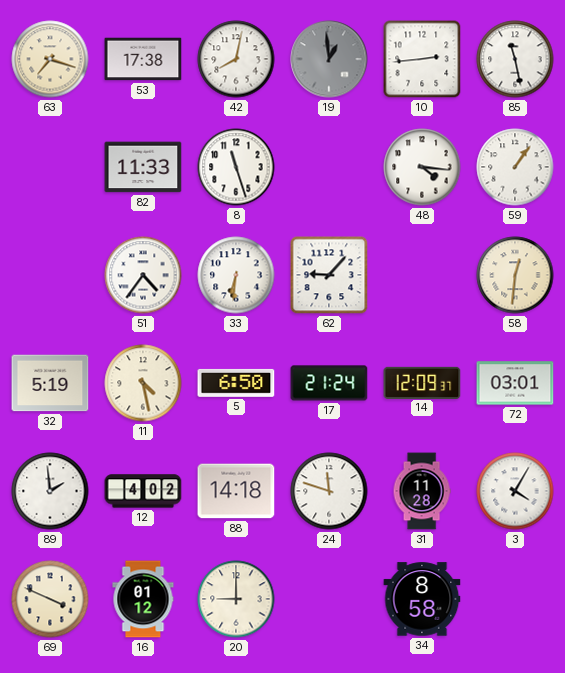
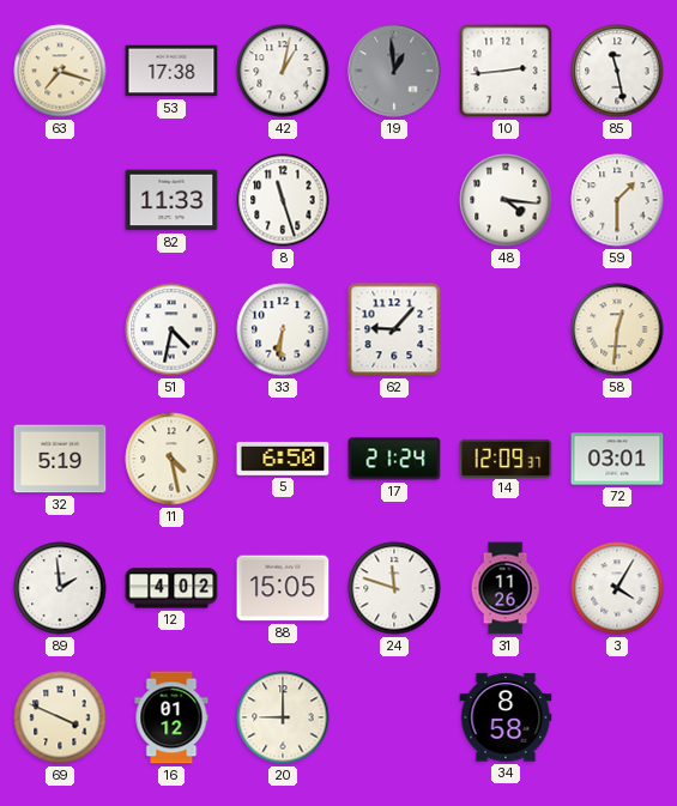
42: 8:02 -> 1:02
59: 1:06 -> 1:30
51: 4:36 -> 4:32
88: 14:18 -> 15:05
31: 11:28 -> 11:26
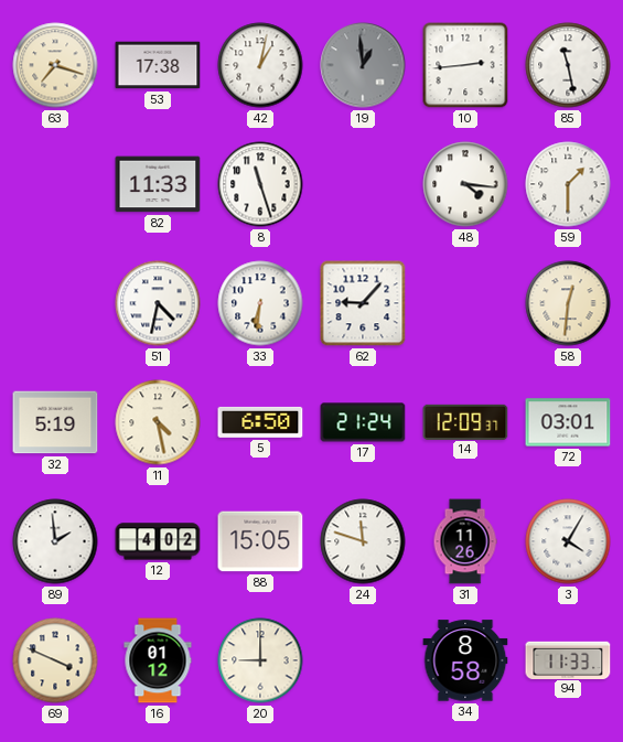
94: none -> 11:33
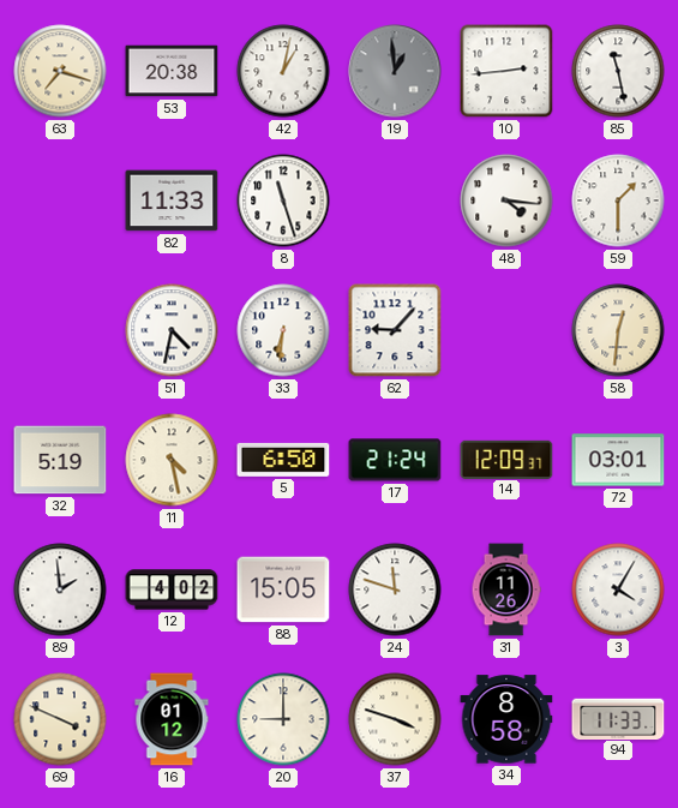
53: 17:38 -> 20:38
37: none -> 3:48
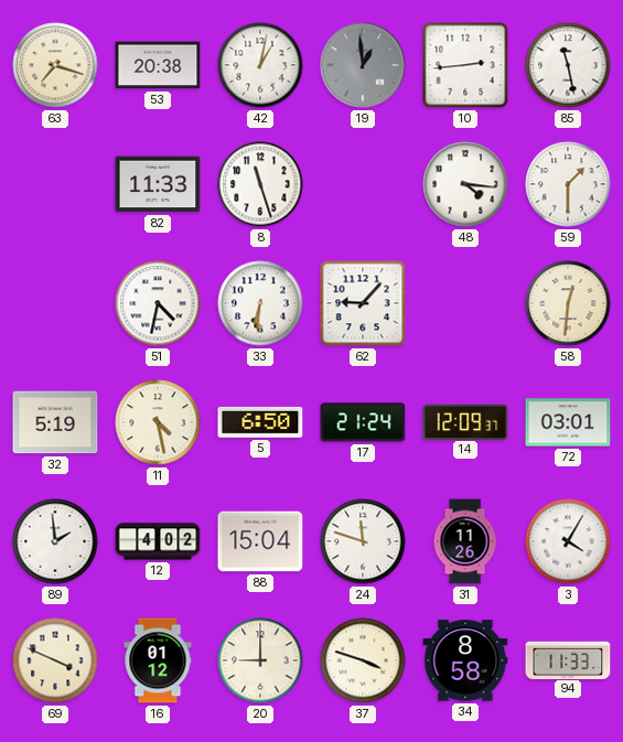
88: 15:05 -> 15:04
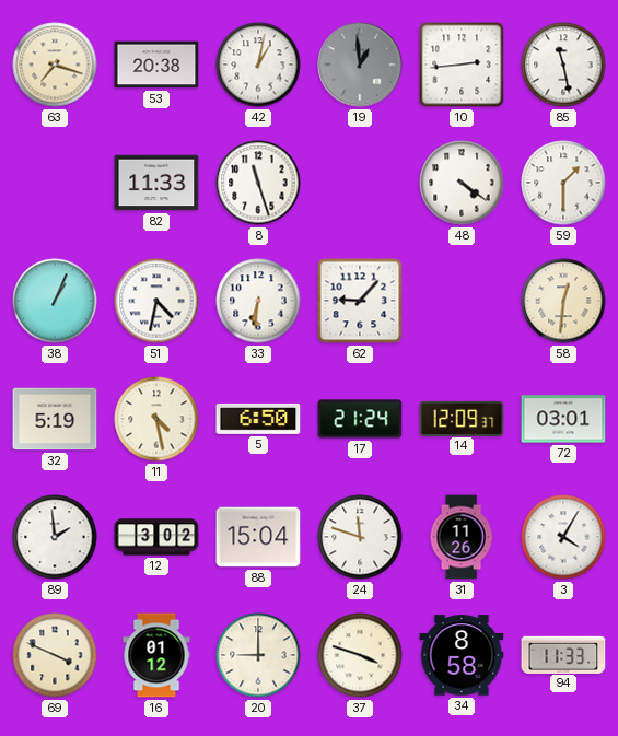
48: 4:16 -> 4:21
38: none -> 1:04
12: 4:02 -> 3:02
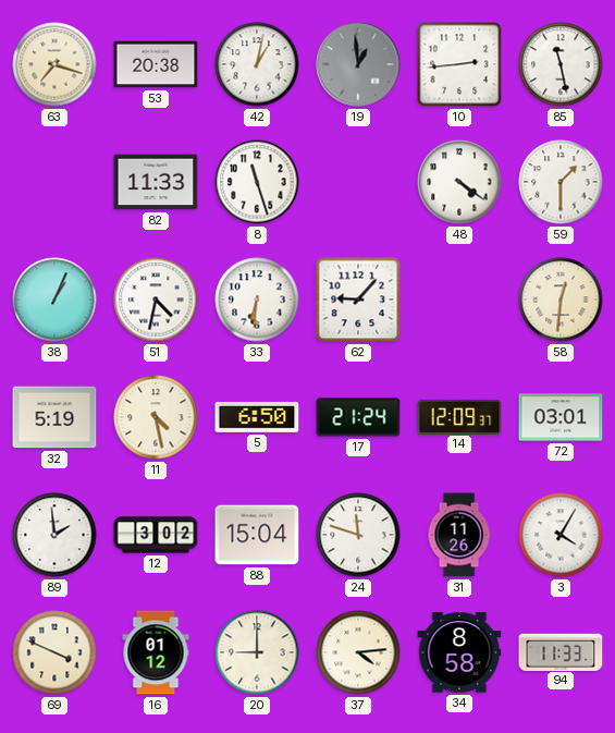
37: 3:48 -> 4:14
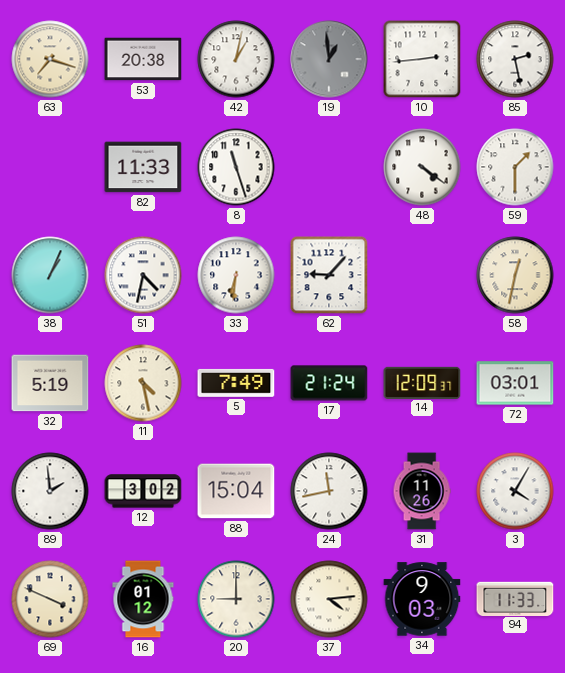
85: 11:28 -> 2:28
58: 12:31 -> 12:32
5: 6:50 -> 7:49
24: 11:48 -> 11:43
34: 8:58 -> 9:03
